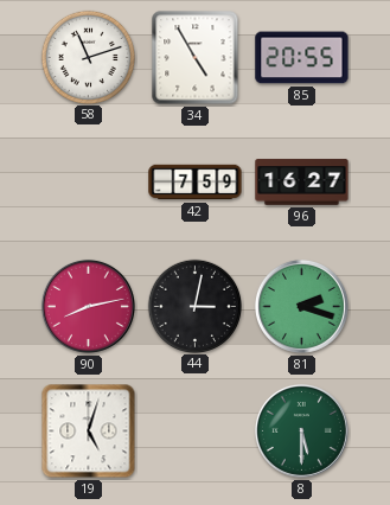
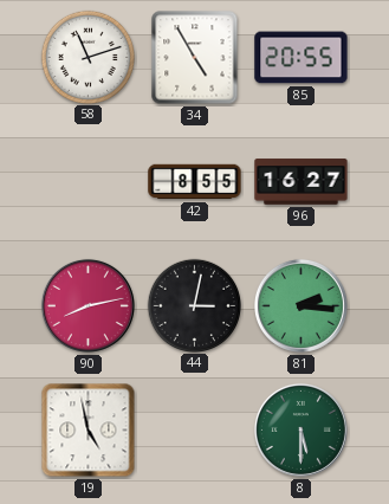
42: 7:59 -> 8:55
81: 2:18 -> 2:16
19: 5:03 -> 4:58
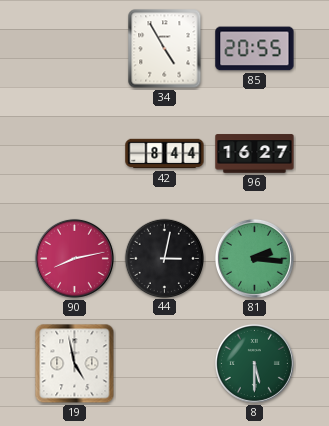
58: 11:12 -> none
42: 8:55 -> 8:44
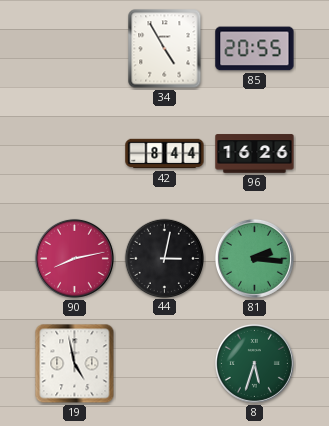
96: 16:27 -> 16:26
8: 5:30 -> 5:33
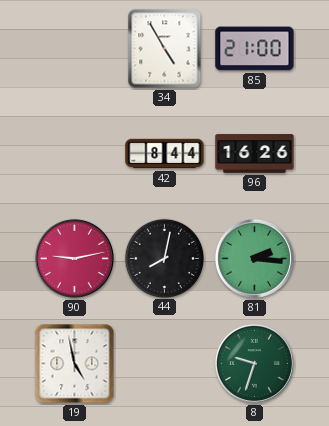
85: 20:55 -> 21:00
90: 8:13 -> 9:13
44: 3:02 -> 8:02
8: 5:33 -> 9:33
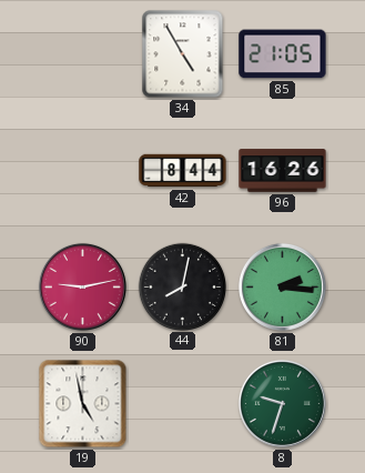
85: 21:00 -> 21:05
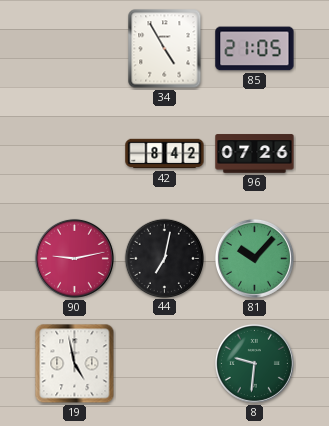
42: 8:44 -> 8:42
96: 16:26 -> 07:26
44: 8:02 -> 7:02
81: 2:16 -> 10:07
8: 9:33 -> 9:31
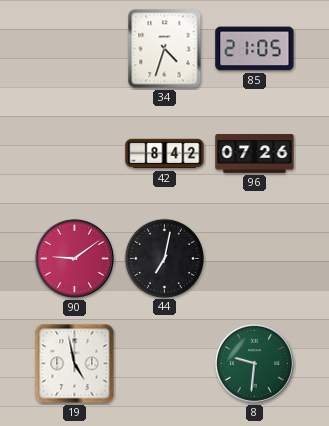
34: 4:55 -> 4:33
90: 9:13 -> 9:09
81: 10:07 -> none
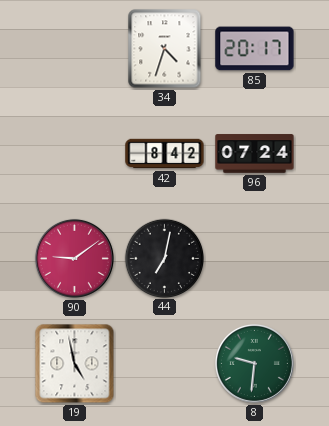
85: 21:05 -> 20:17
96: 07:26 -> 07:24
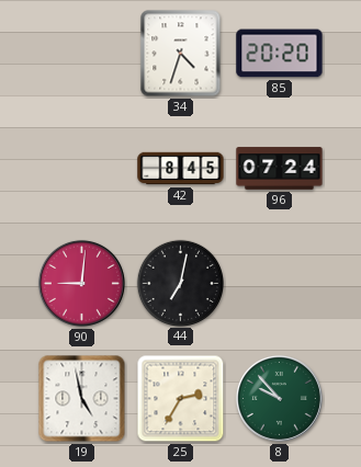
85: 20:17 -> 20:20
42: 8:42 -> 8:45
90: 9:09 -> 9:01
25: none -> 2:35
8: 9:31 -> 9:53
